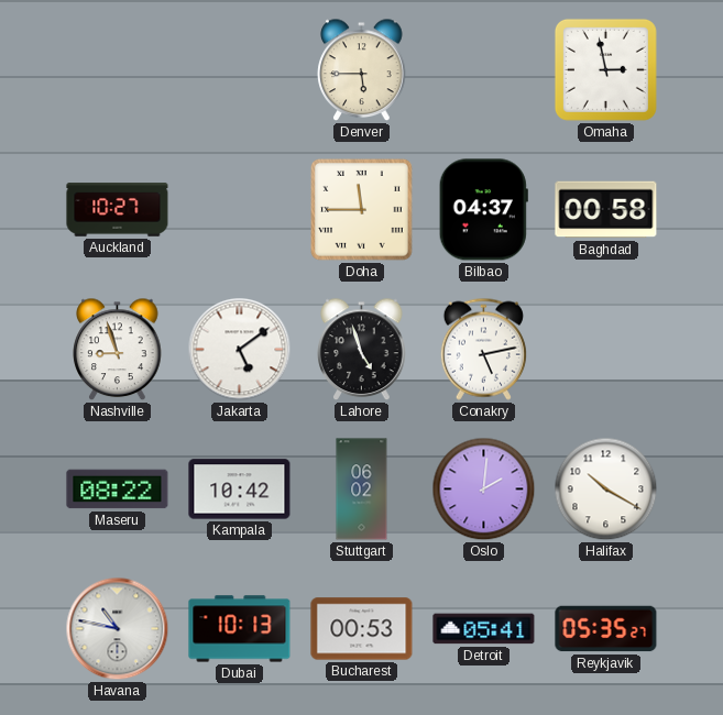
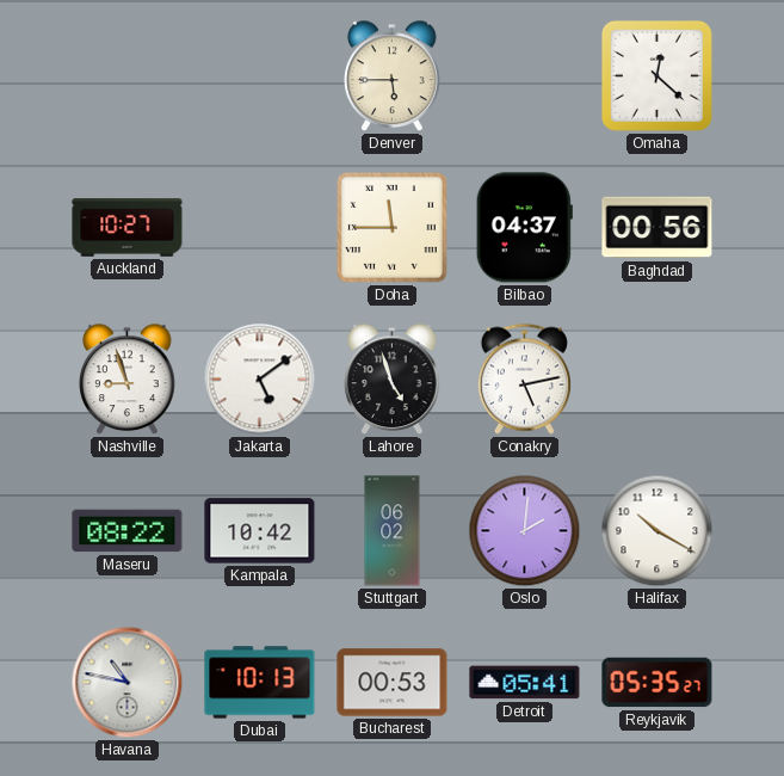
Omaha: 2:58 -> 12:22
Baghdad: 00:58 -> 00:56
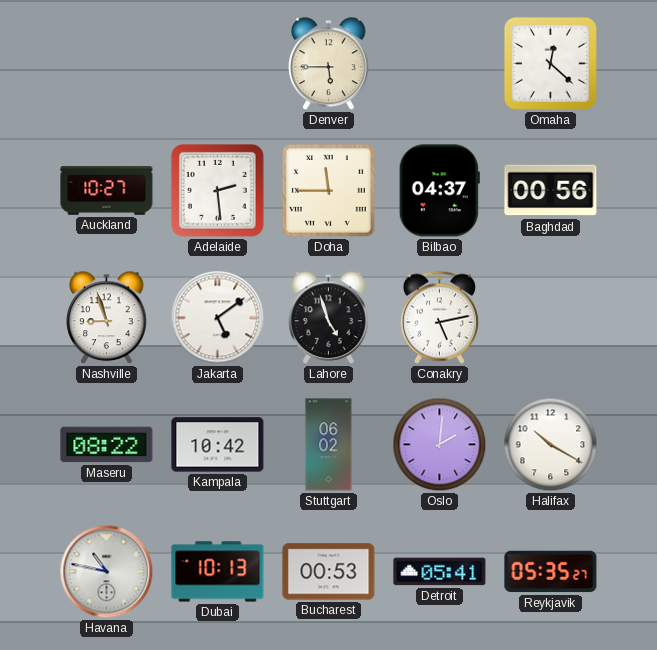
Adelaide: none -> 2:29
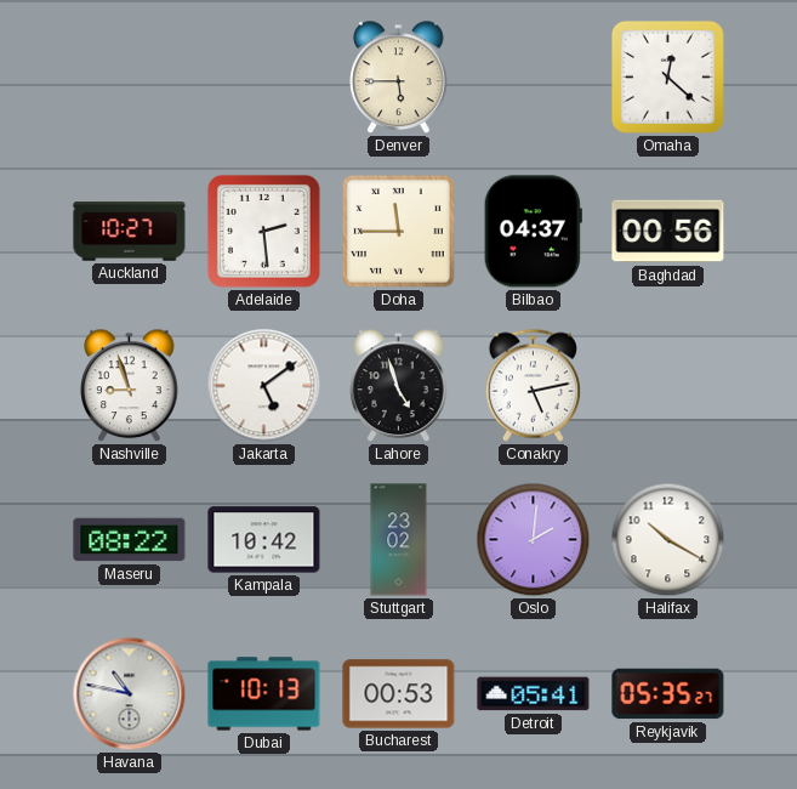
Stuttgart: 06:02 -> 23:02
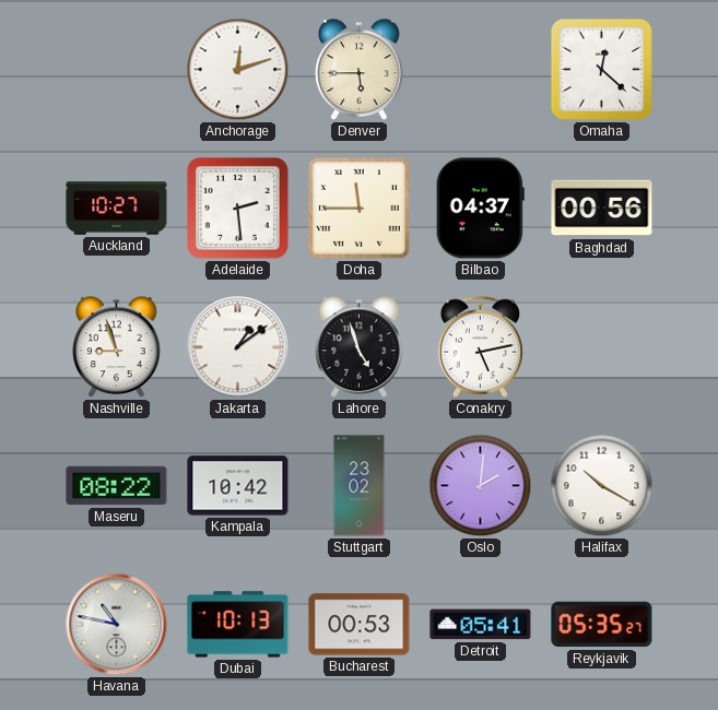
Anchorage: none -> 12:12
Jakarta: 5:09 -> 1:09
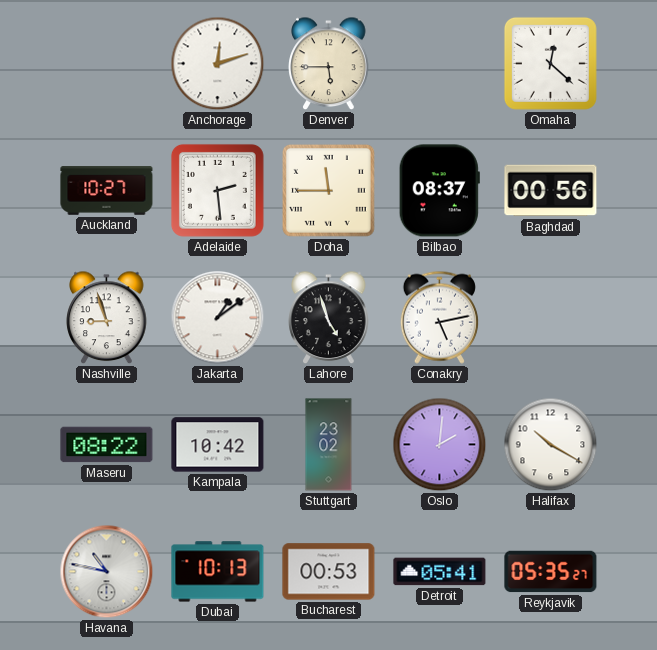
Bilbao: 04:37 -> 08:37
